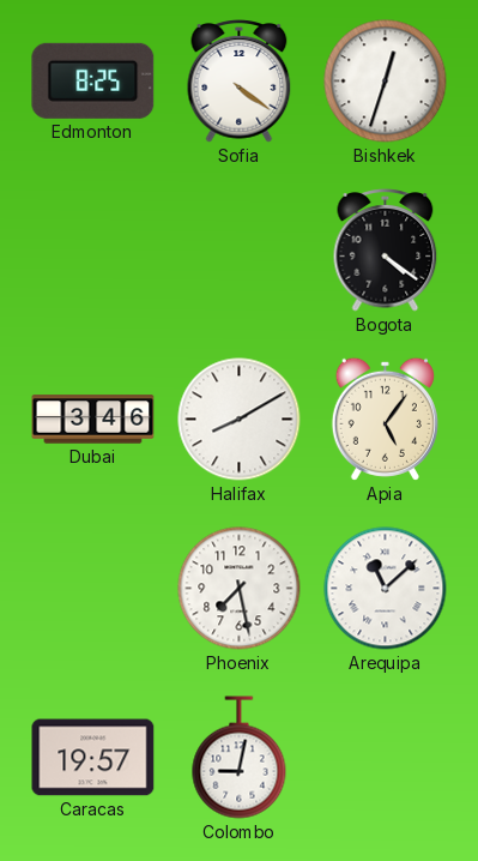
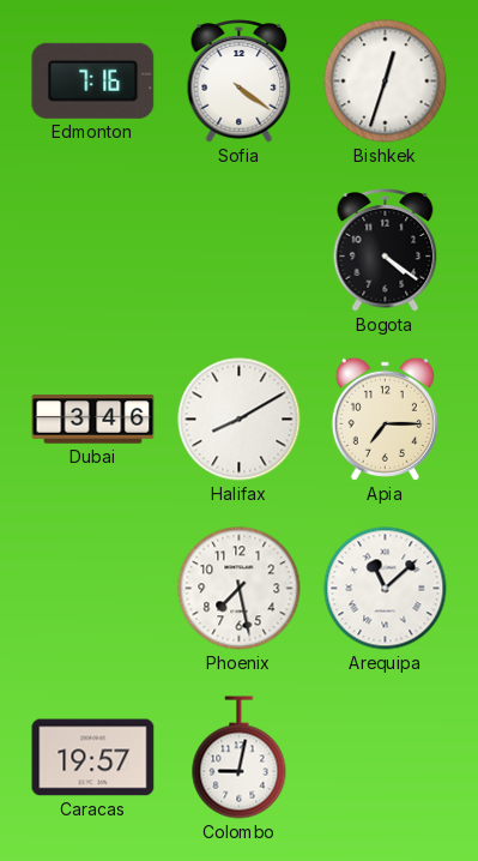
Edmonton: 8:25 -> 7:16
Apia: 5:06 -> 7:15
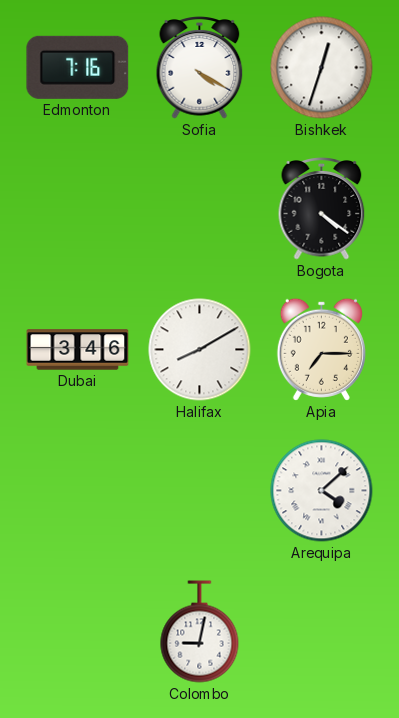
Sofia: 4:21 -> 4:20
Phoenix: 7:28 -> none
Arequipa: 11:08 -> 4:08
Caracas: 19:57 -> none
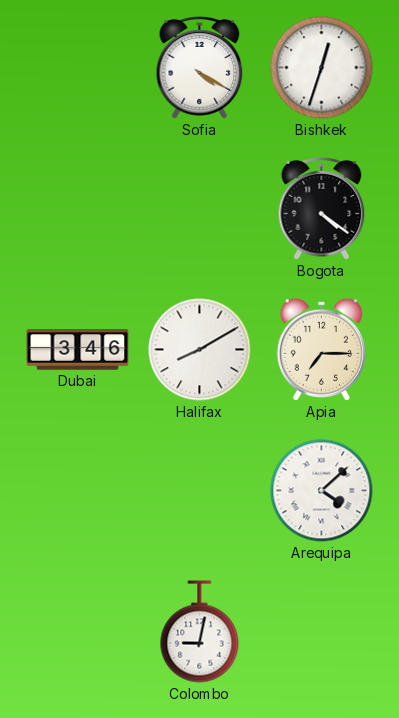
Edmonton: 7:16 -> none
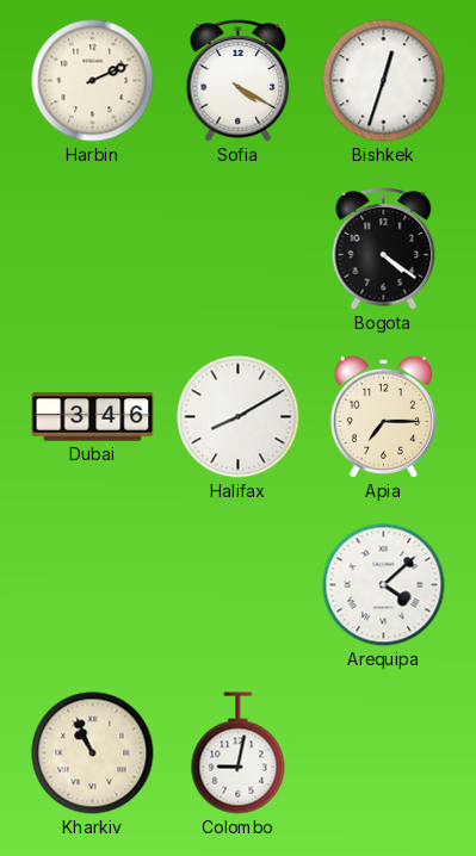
Harbin: none -> 2:11
Kharkiv: none -> 10:56
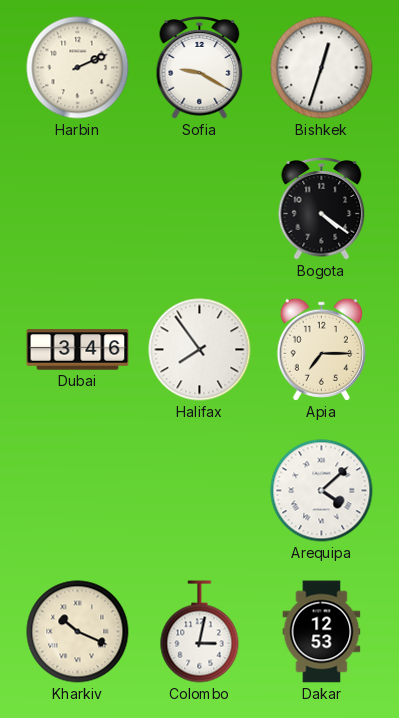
Sofia: 4:20 -> 9:20
Halifax: 8:10 -> 7:54
Kharkiv: 10:56 -> 10:19
Colombo: 9:02 -> 3:02
Dakar: none -> 12:53
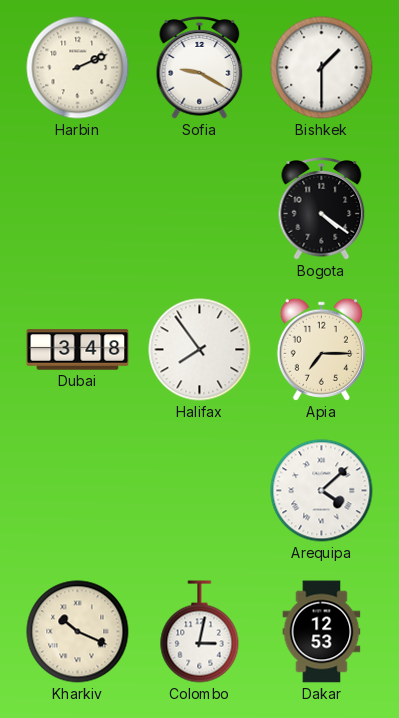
Bishkek: 12:33 -> 1:30
Dubai: 3:46 -> 3:48
